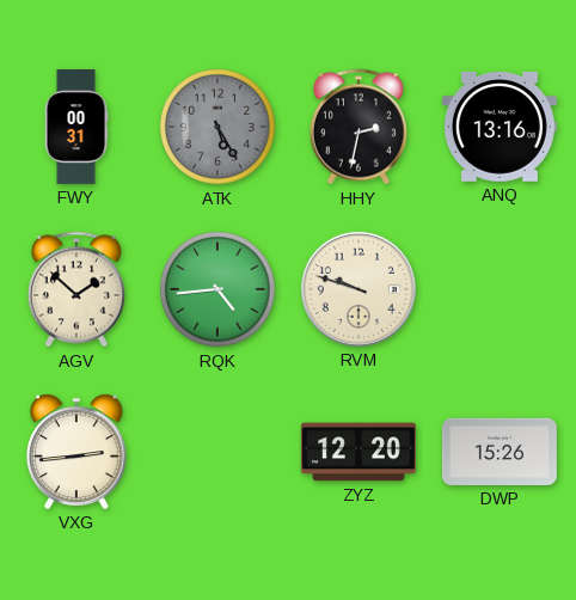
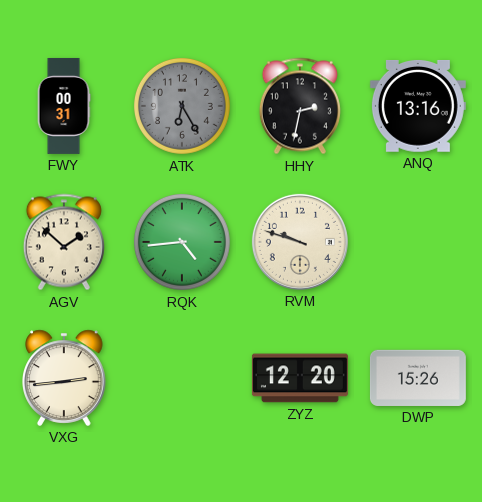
ATK: 5:25 -> 6:25
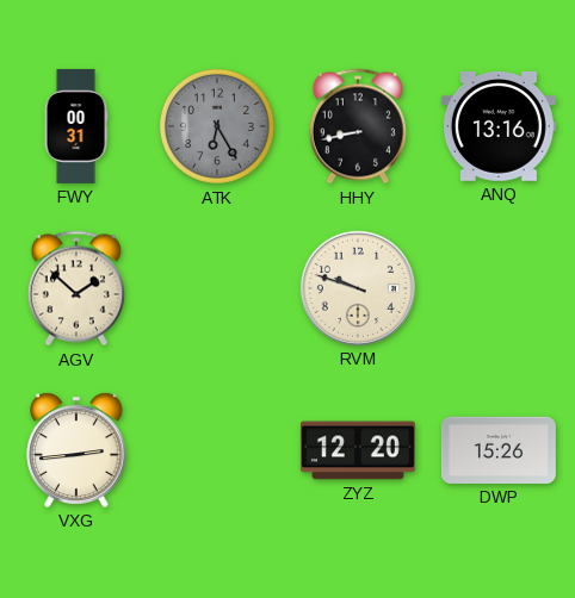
HHY: 2:32 -> 8:43
RQK: 4:44 -> none
